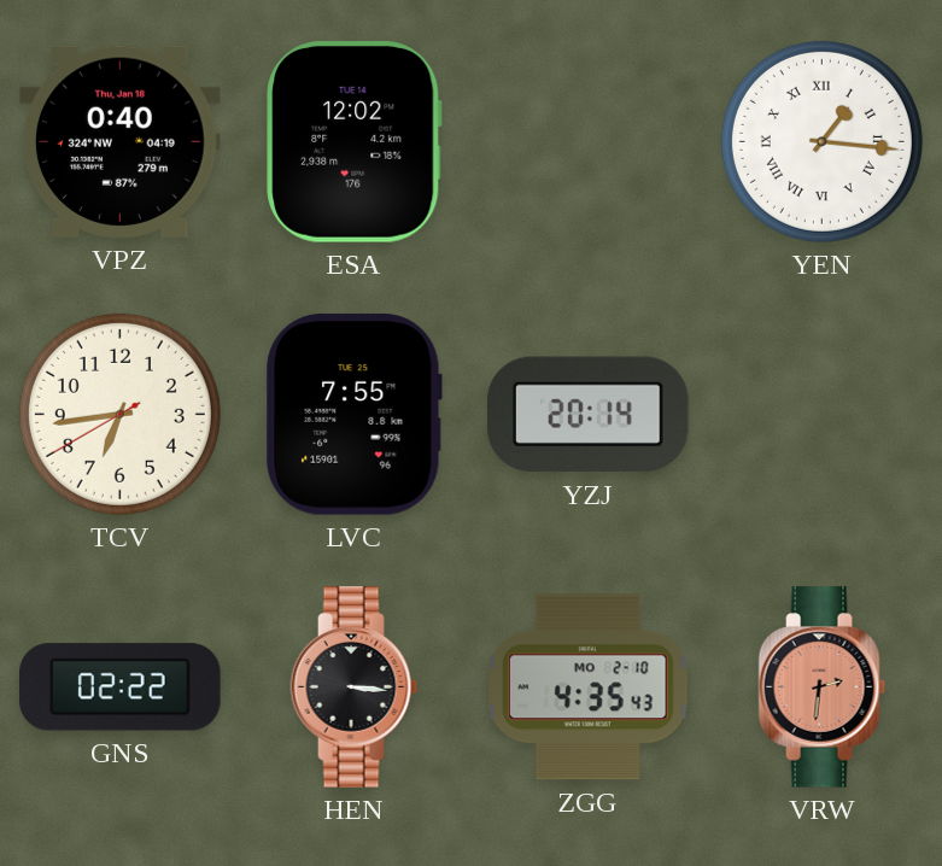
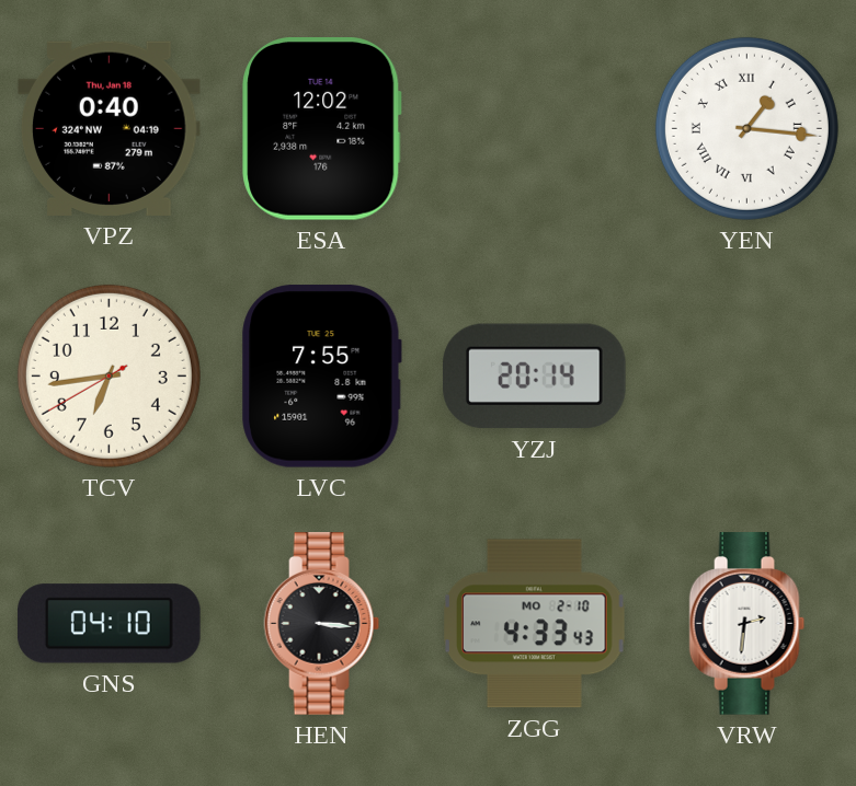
GNS: 02:22 -> 04:10
ZGG: 4:35 -> 4:33
VRW dial: salmon -> white
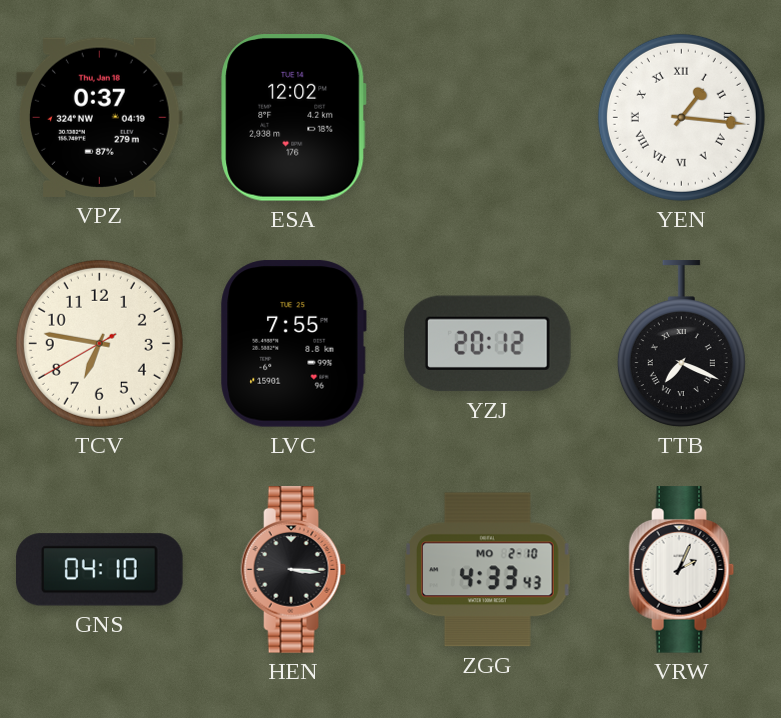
VPZ: 0:40 -> 0:37
TCV: 6:43 -> 6:46
YZJ: 20:14 -> 20:12
TTB: none -> 7:19
VRW: 2:31 -> 2:04
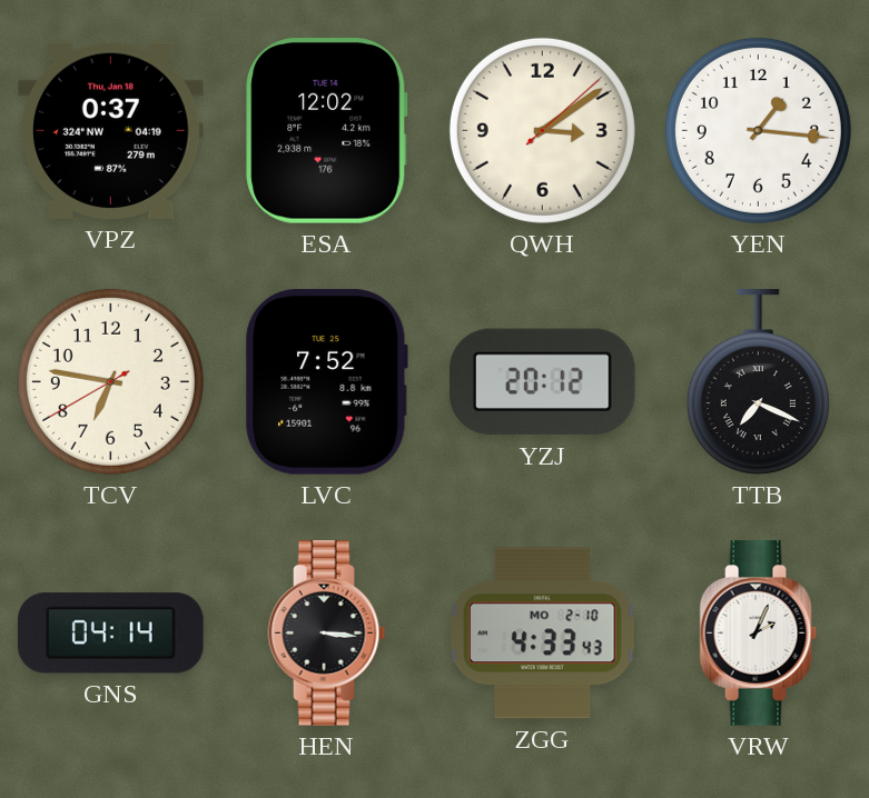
QWH: none -> 3:09
YEN numerals: Roman -> Arabic
LVC: 7:55 -> 7:52
GNS: 04:10 -> 04:14
